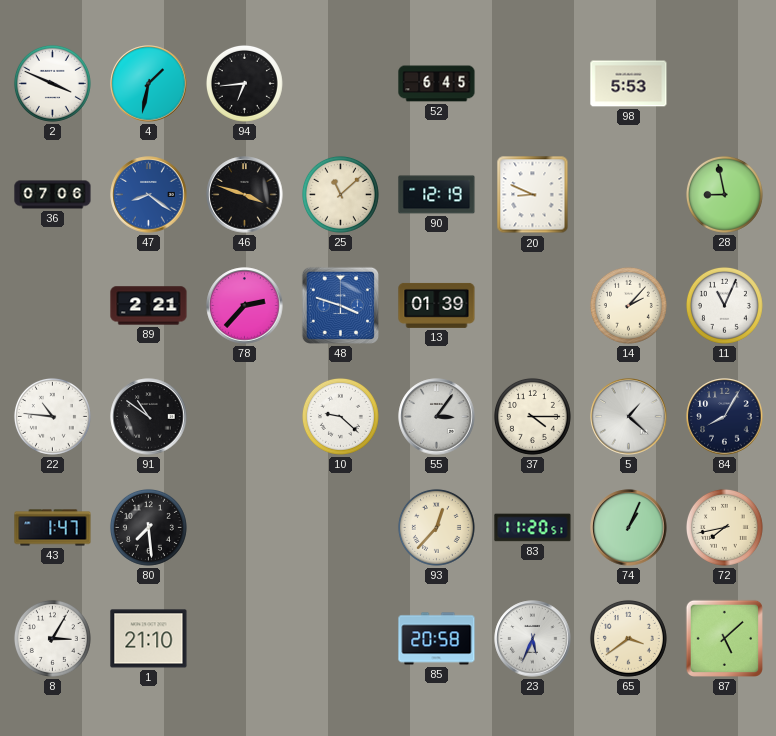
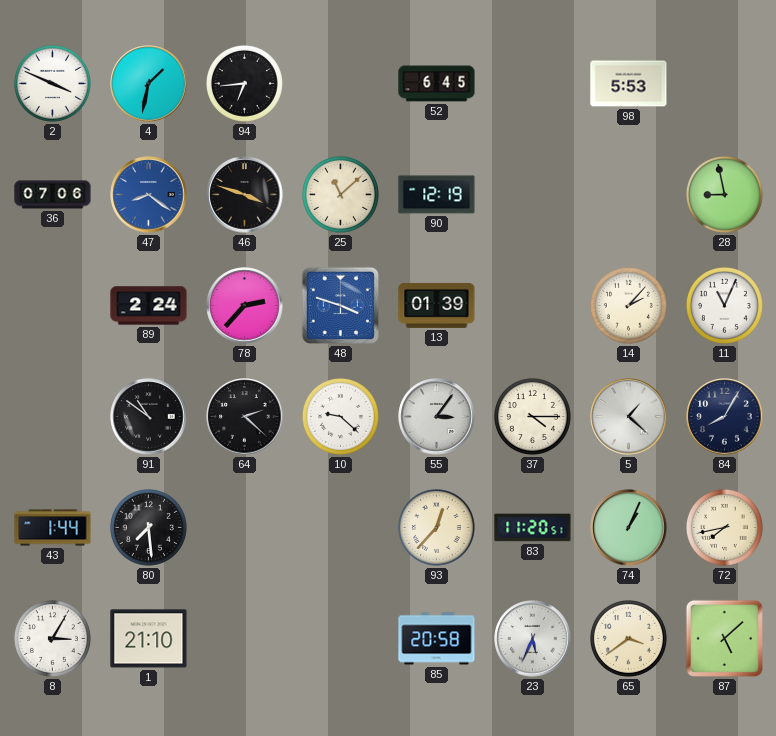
20: 8:49 -> none
89: 2:21 -> 2:24
22: 10:46 -> none
64: none -> 2:22
43: 1:47 -> 1:44
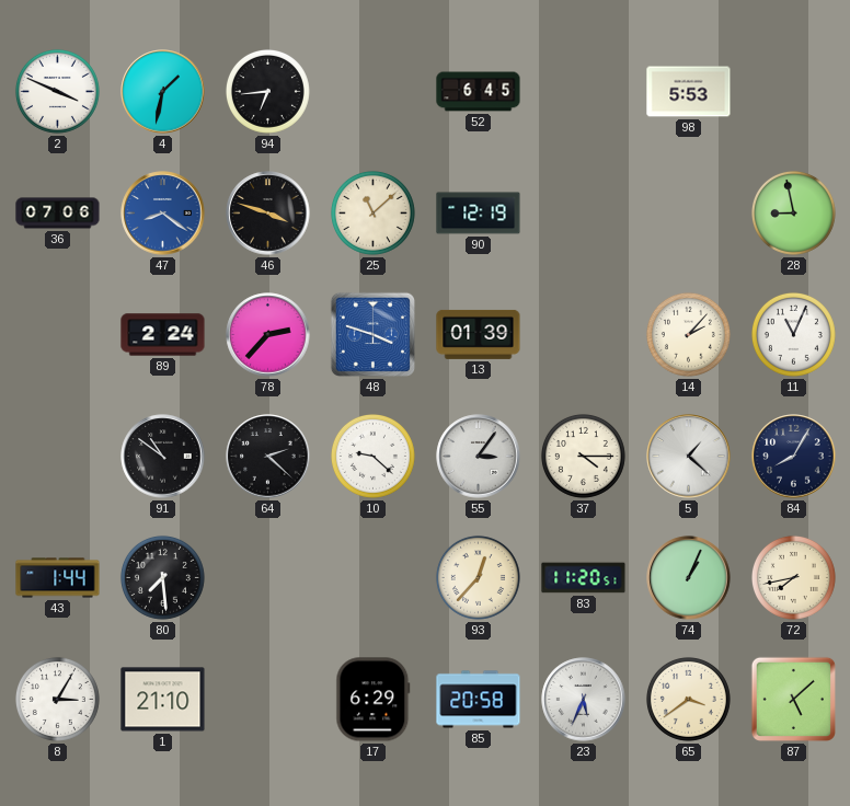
17: none -> 6:29
